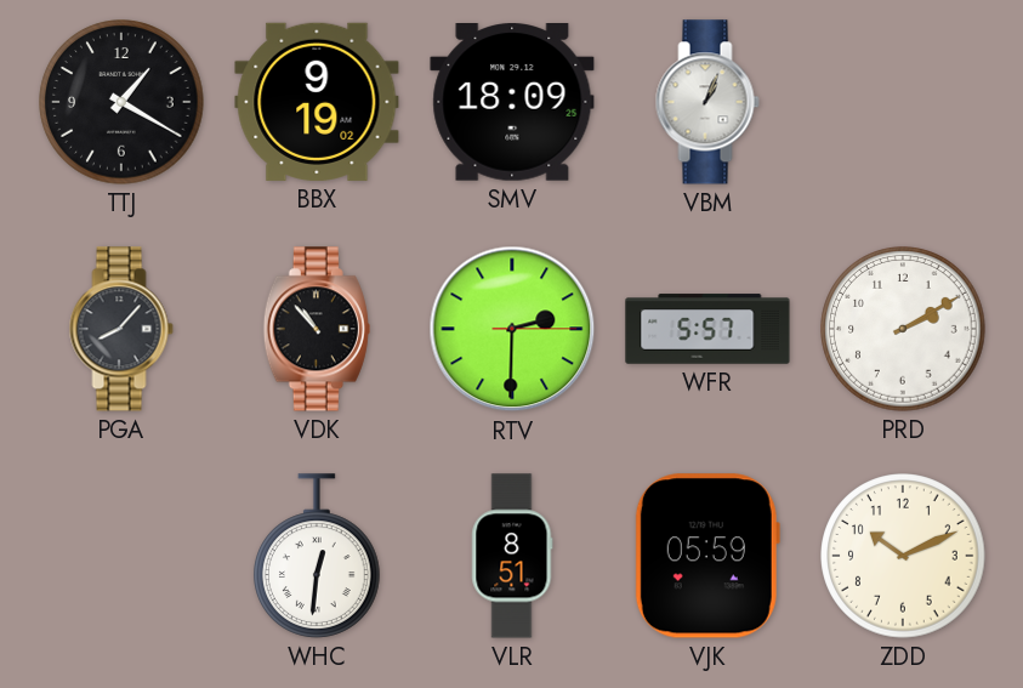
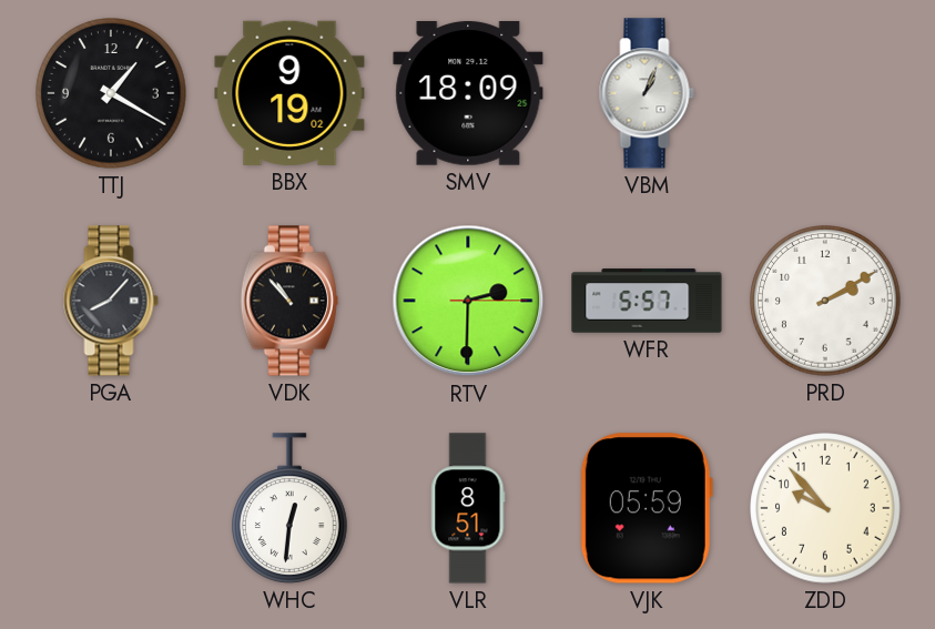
ZDD: 10:11 -> 9:53
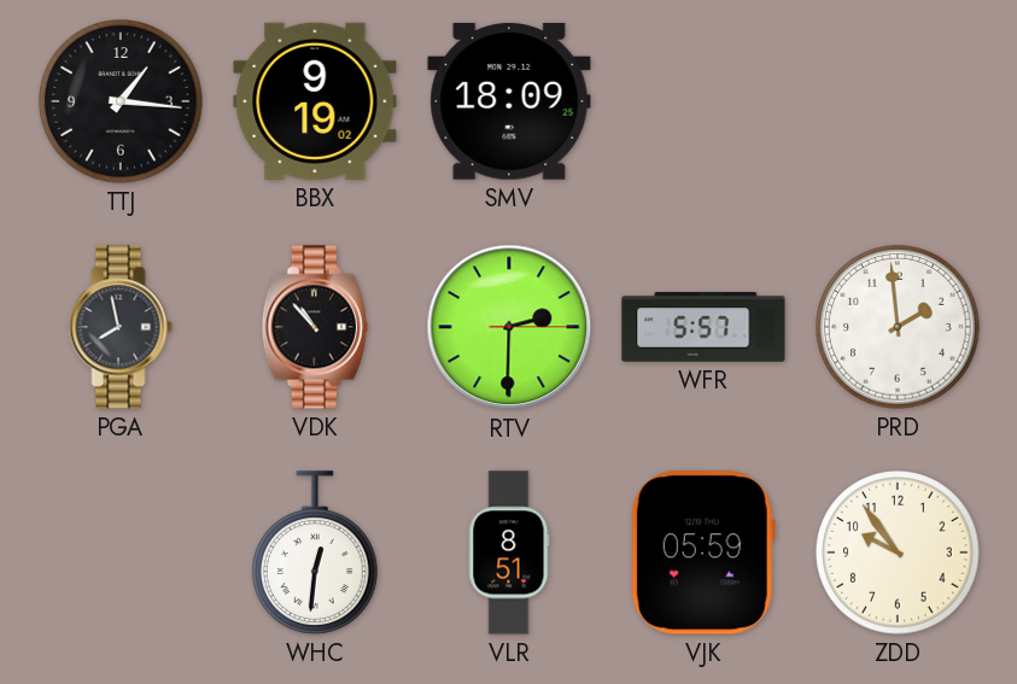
TTJ: 1:20 -> 1:16
VBM: 1:04 -> none
PGA: 8:07 -> 7:58
PRD: 2:10 -> 1:59
ZDD: 9:53 -> 9:54
